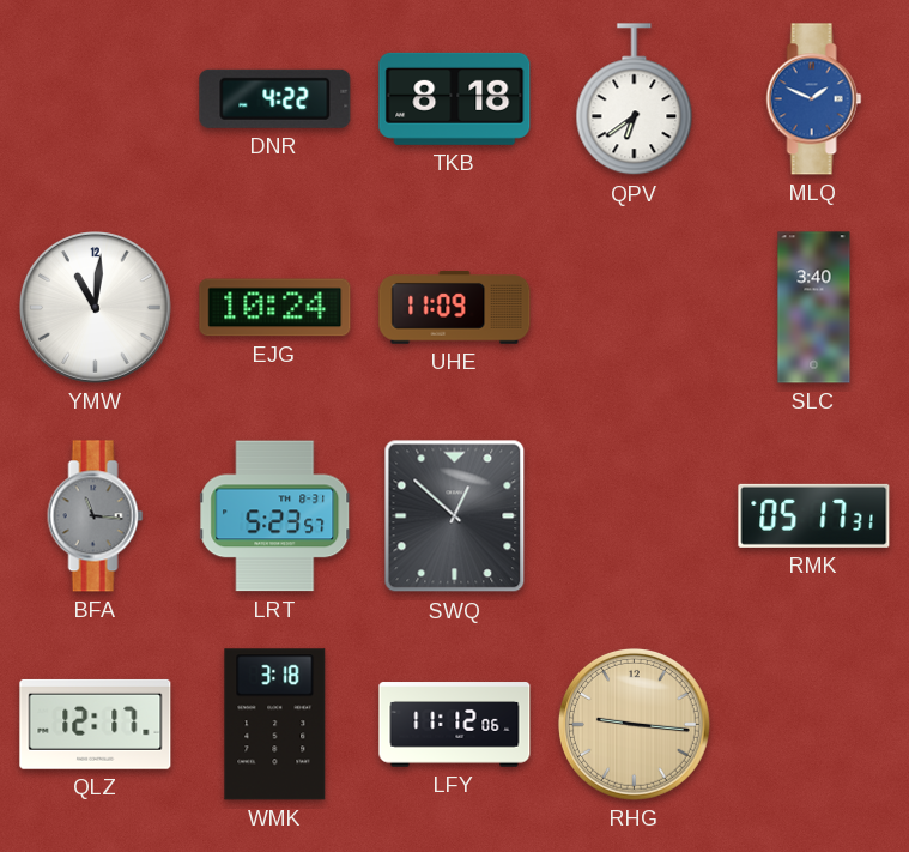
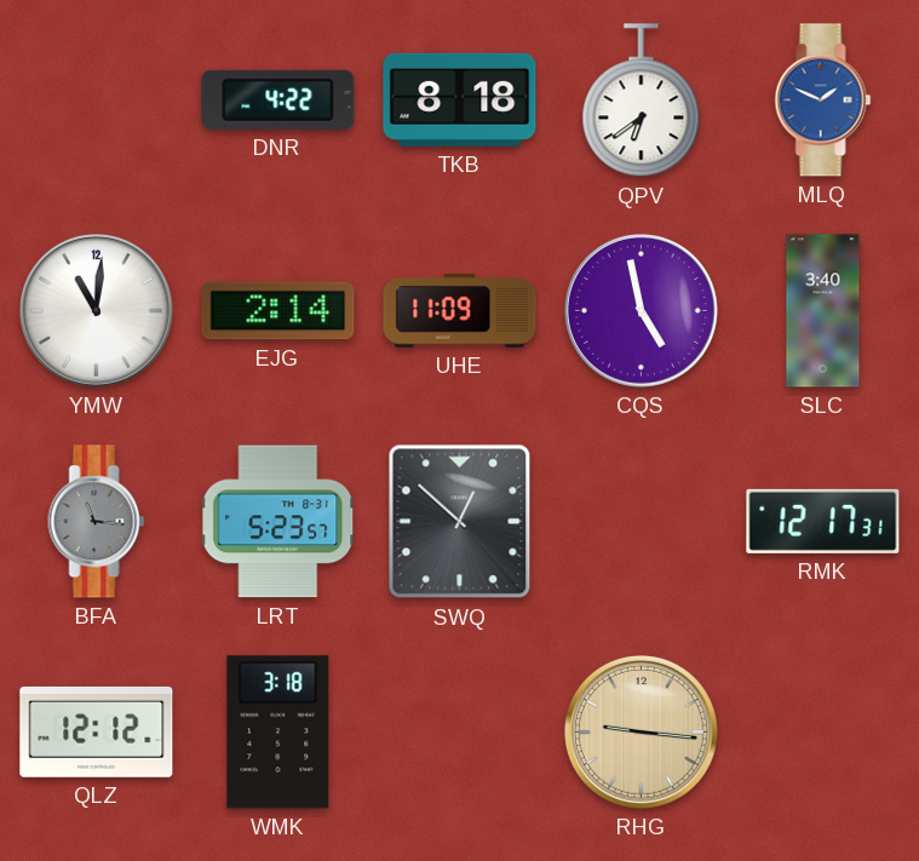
EJG: 10:24 -> 2:14
CQS: none -> 4:58
RMK: 05:17 -> 12:17
QLZ: 12:17 -> 12:12
LFY: 11:12 -> none
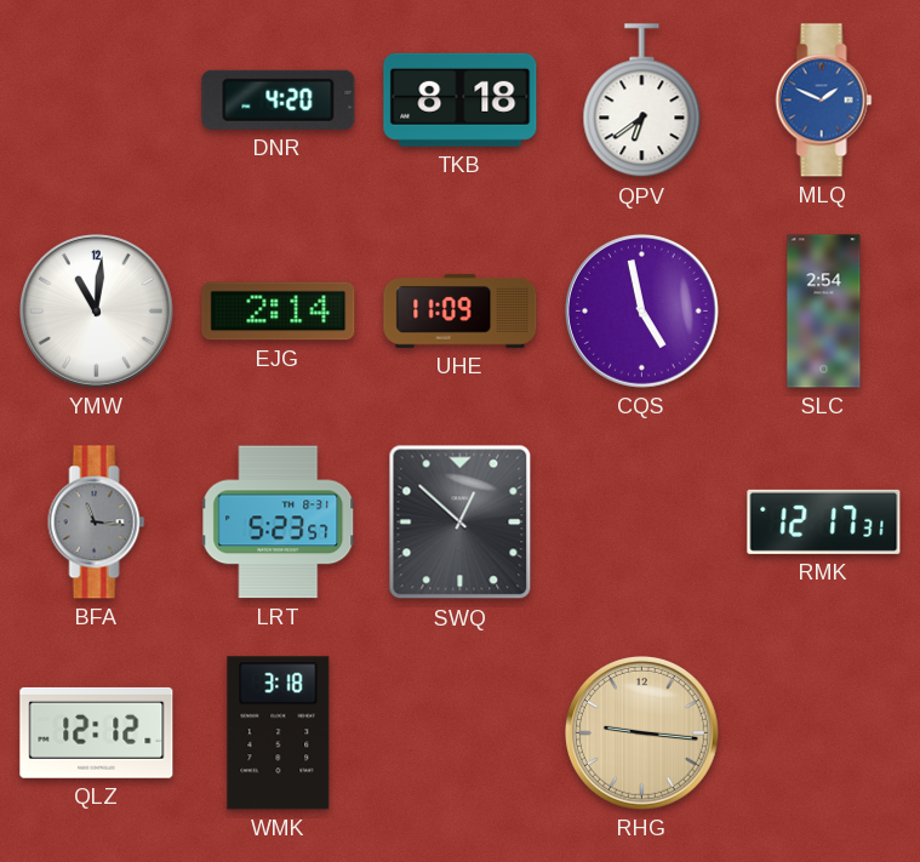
DNR: 4:22 -> 4:20
SLC: 3:40 -> 2:54
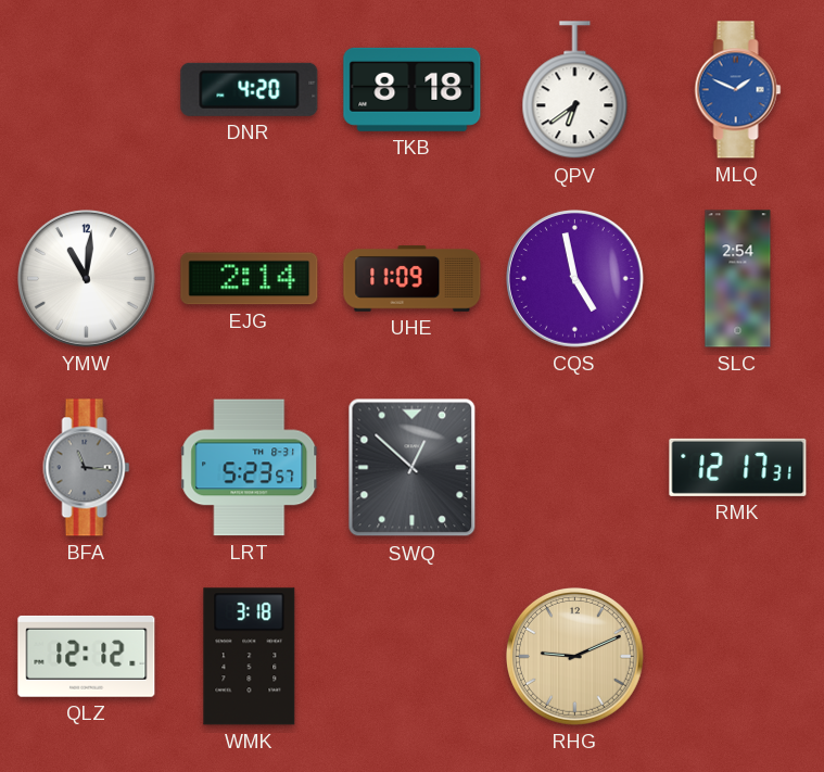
RHG: 9:16 -> 9:11
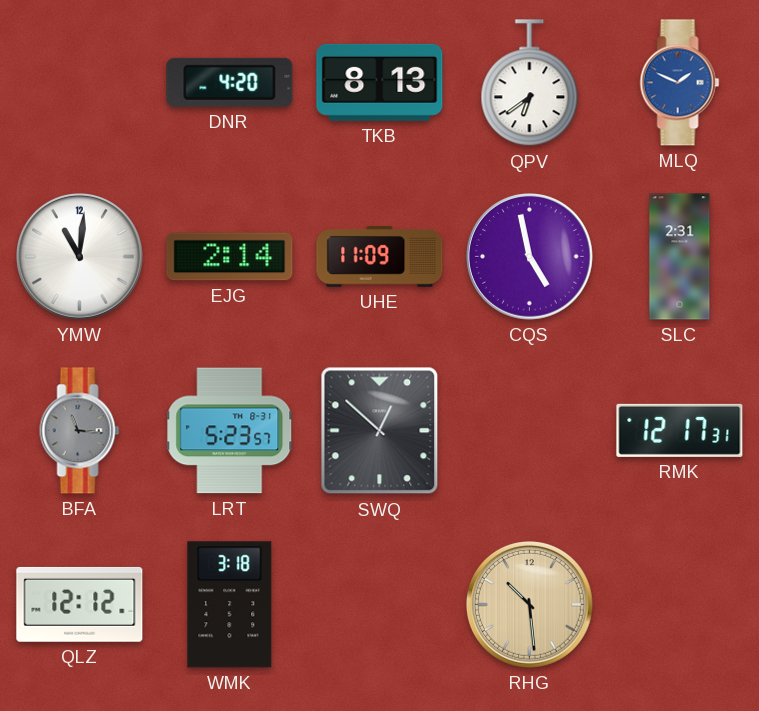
TKB: 8:18 -> 8:13
SLC: 2:54 -> 2:31
RHG: 9:11 -> 10:29
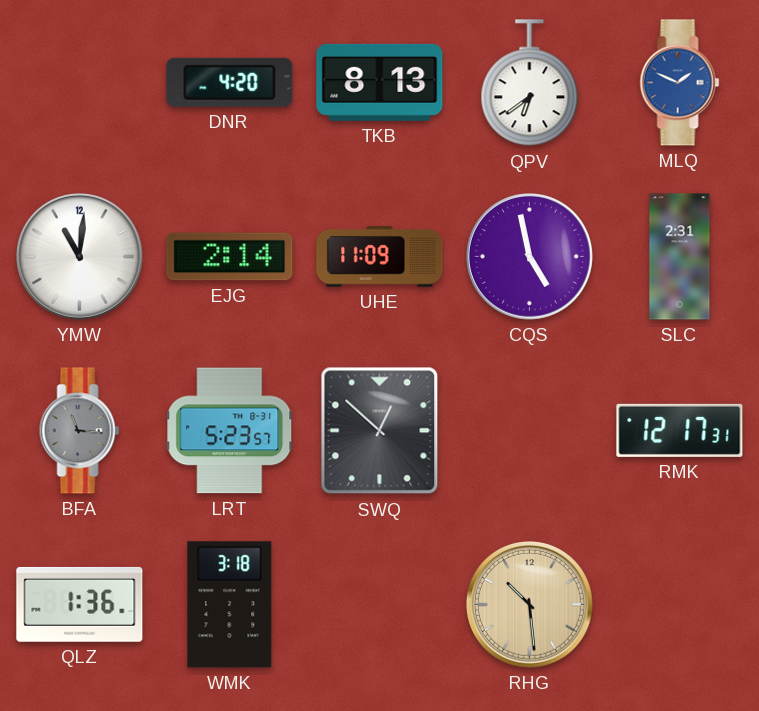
QLZ: 12:12 -> 1:36
